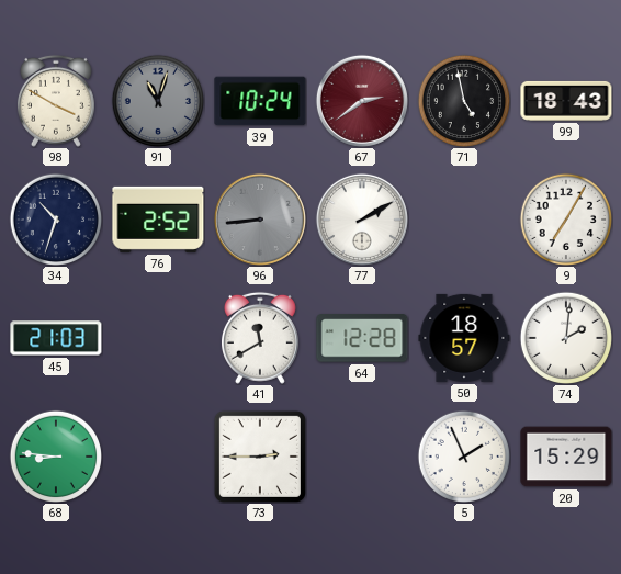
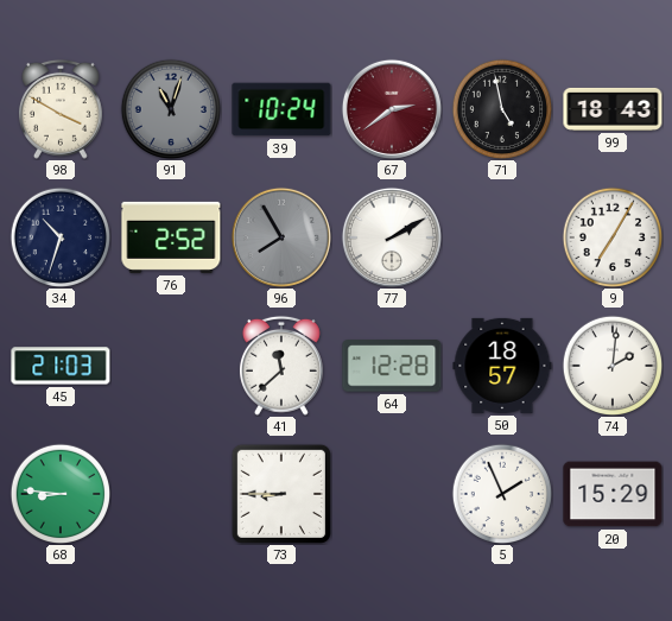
96: 8:44 -> 7:55
41: 11:40 -> 11:38
73: 2:45 -> 8:45
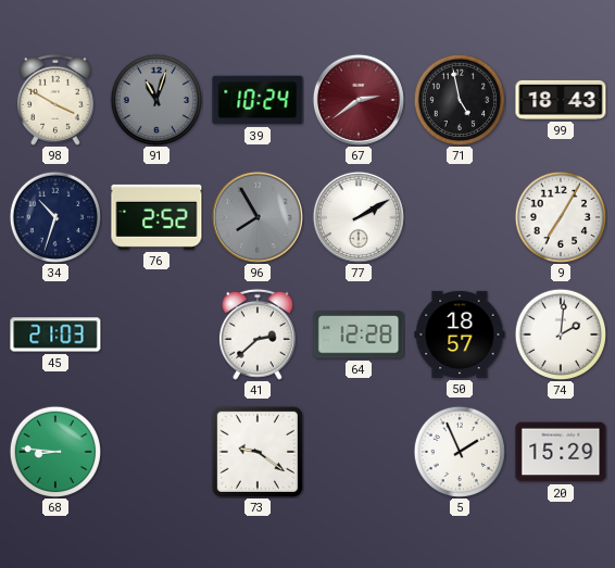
41: 11:38 -> 2:38
73: 8:45 -> 9:21
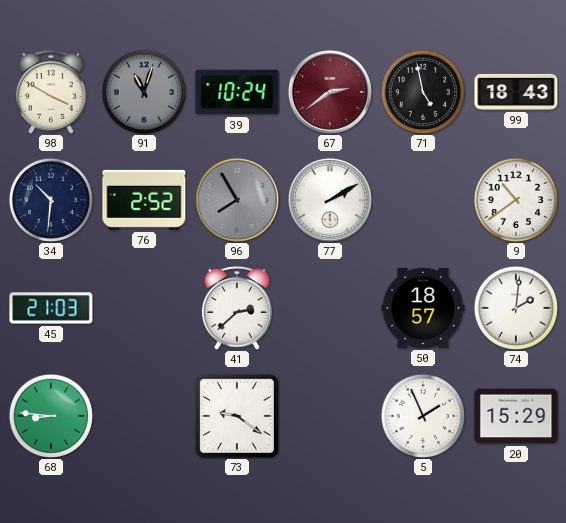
34: 10:33 -> 10:31
9: 7:05 -> 10:39
64: 12:28 -> none
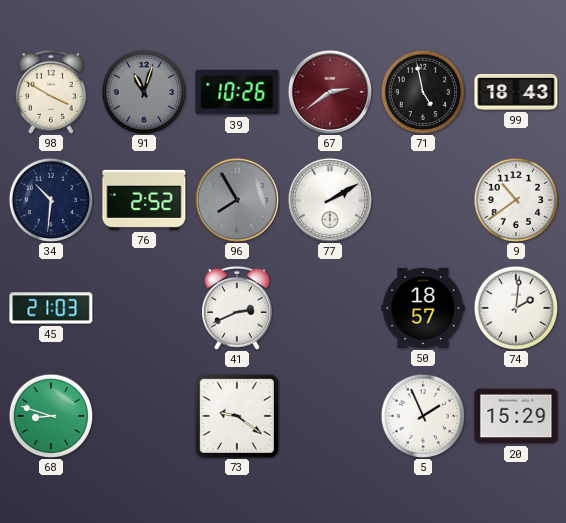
39: 10:24 -> 10:26
41: 2:38 -> 2:41
68: 8:46 -> 8:48
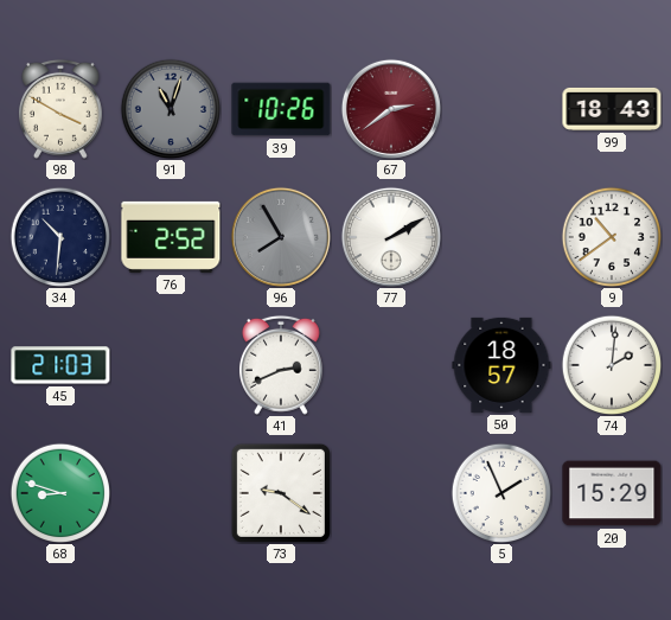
71: 4:58 -> none
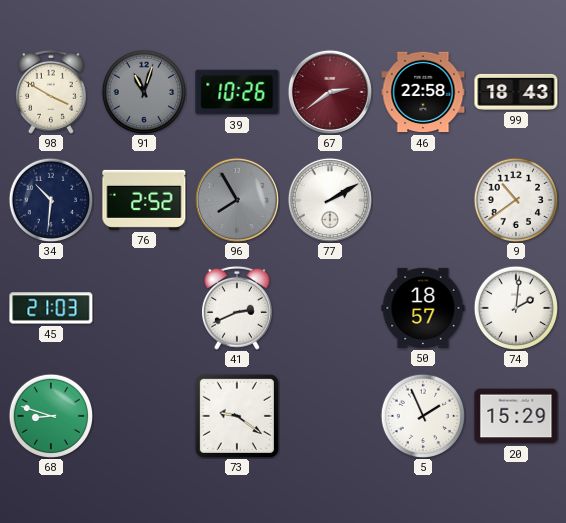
46: none -> 22:58
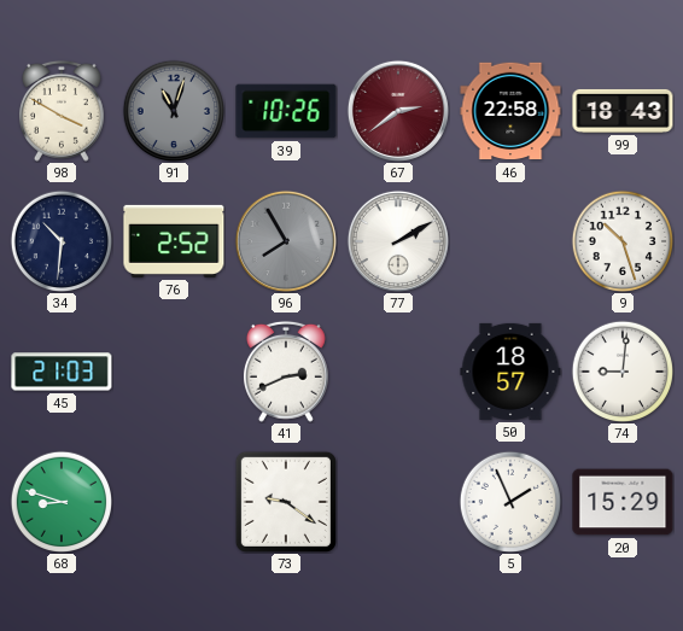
9: 10:39 -> 10:27
74: 2:01 -> 9:01
